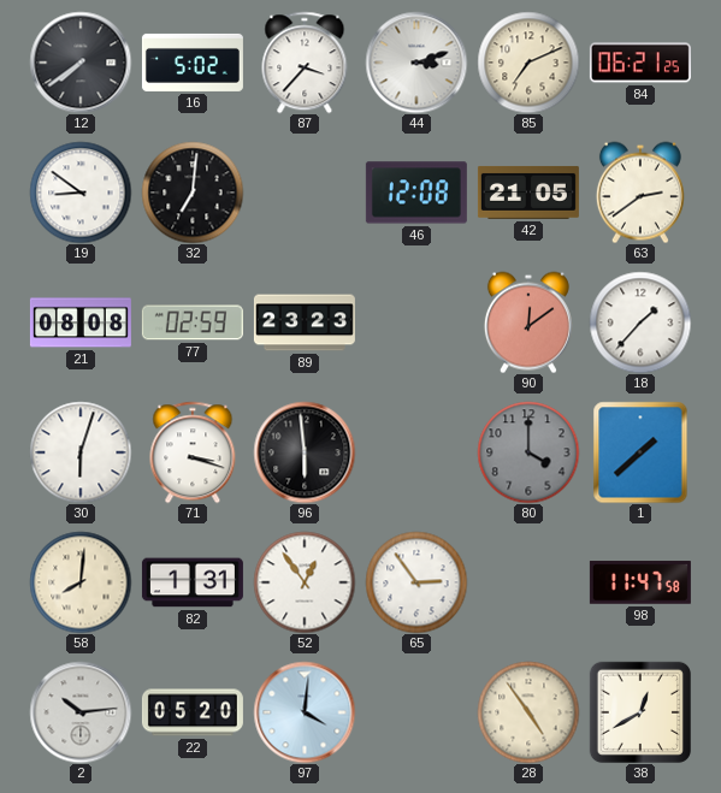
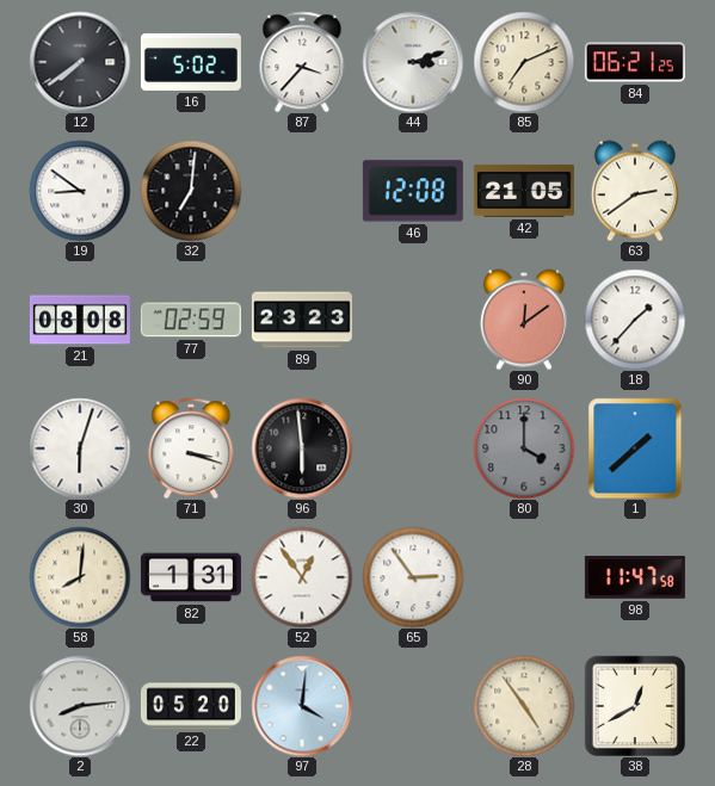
2: 10:14 -> 8:14
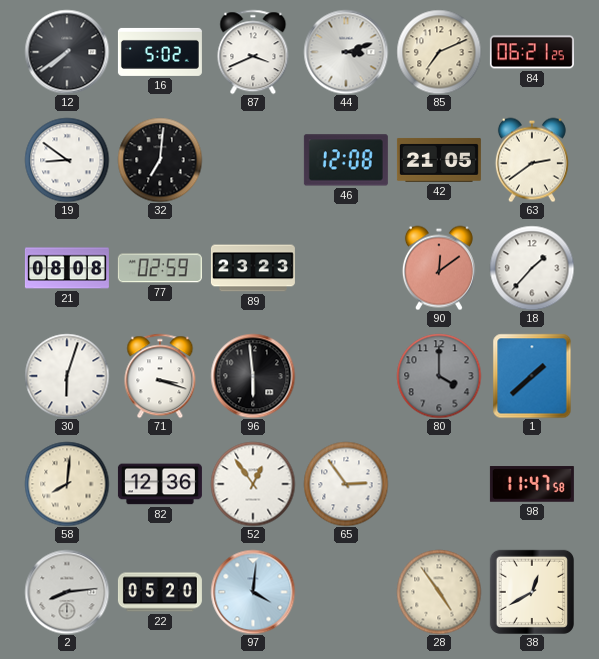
87: 3:37 -> 3:41
82: 1:31 -> 12:36
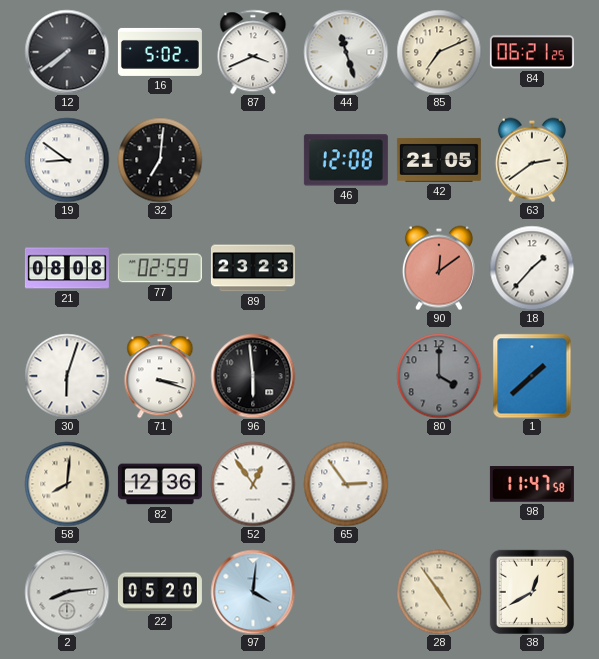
44: 3:12 -> 11:27
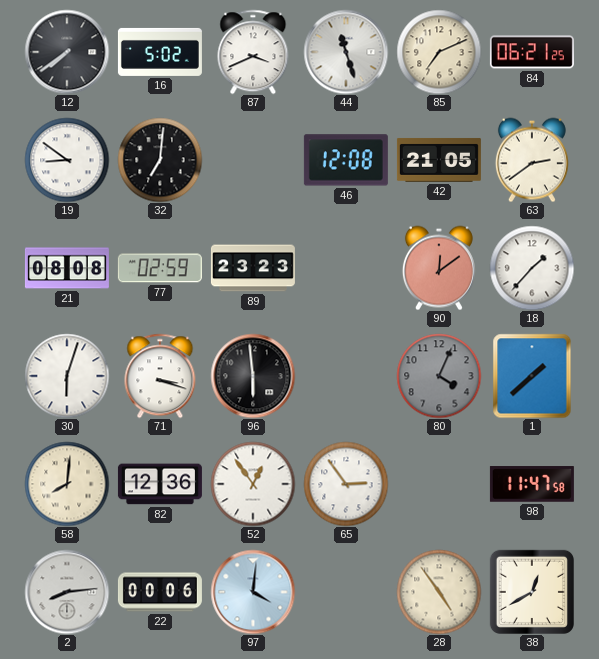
80: 4:00 -> 4:04
22: 05:20 -> 00:06
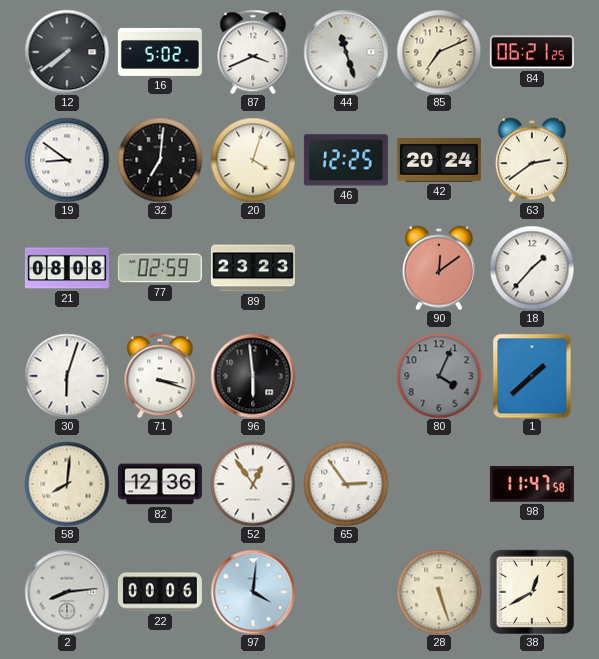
20: none -> 4:03
46: 12:08 -> 12:25
42: 21:05 -> 20:24
28: 4:54 -> 5:27
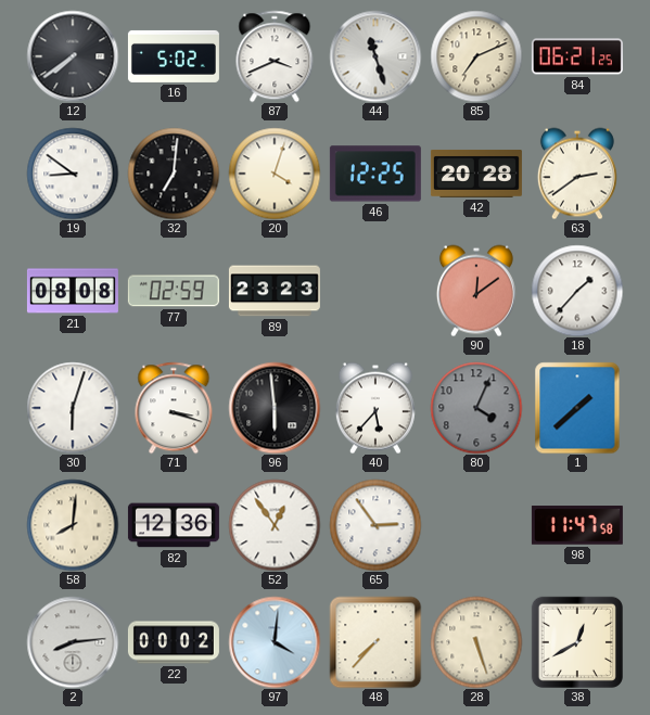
42: 20:24 -> 20:28
40: none -> 5:37
22: 00:06 -> 00:02
48: none -> 7:37
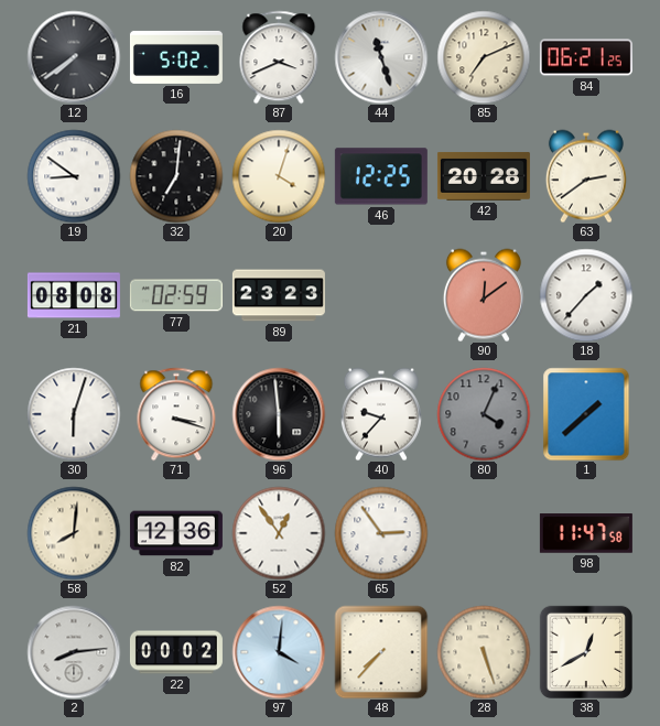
40: 5:37 -> 9:37
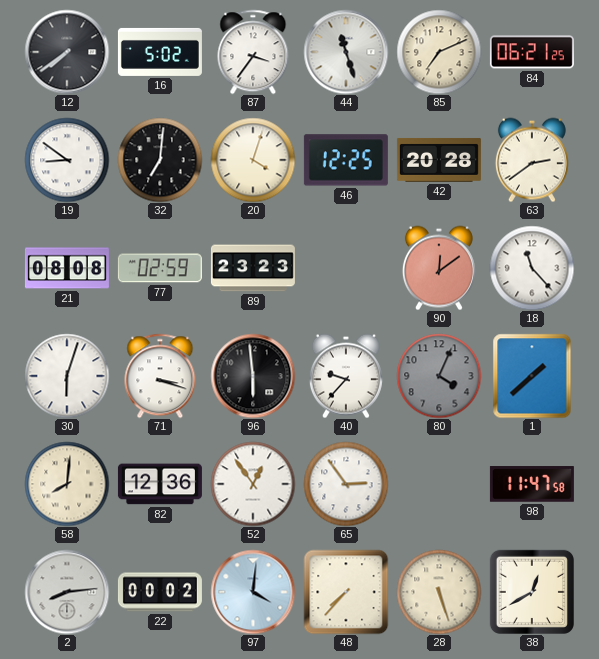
87: 3:41 -> 3:36
18: 1:37 -> 11:23
